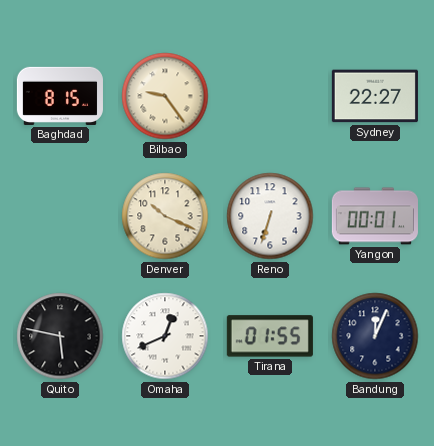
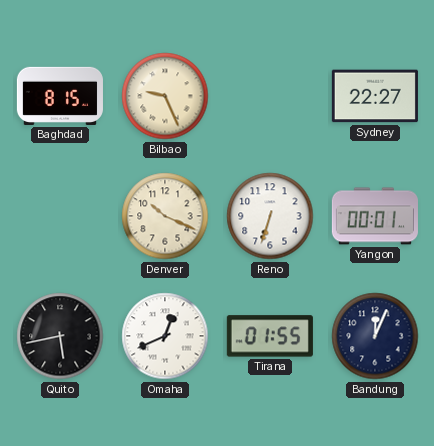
Bilbao: 9:24 -> 9:26
Quito: 5:47 -> 5:43
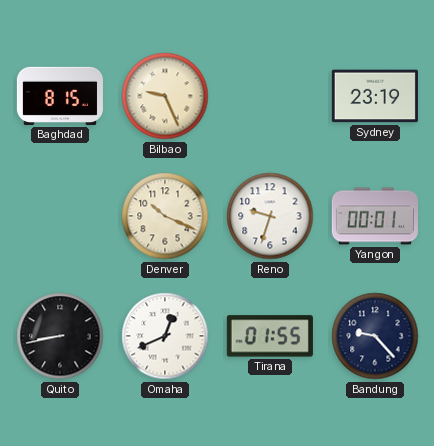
Sydney: 22:27 -> 23:19
Reno: 6:33 -> 9:33
Quito: 5:43 -> 8:43
Bandung: 12:04 -> 9:23
